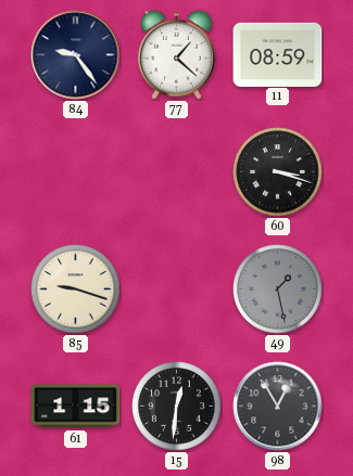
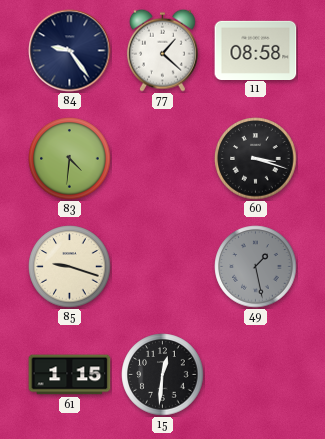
11: 08:59 -> 08:58
83: none -> 4:31
98: 12:55 -> none
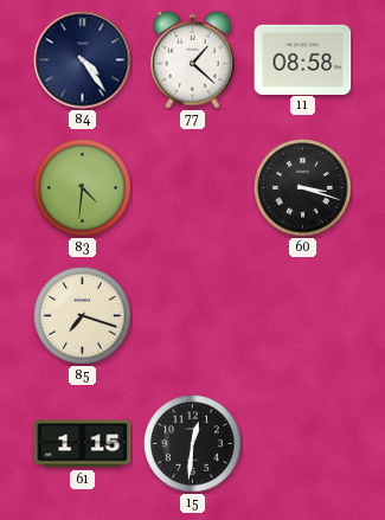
84: 9:24 -> 4:24
85: 9:18 -> 7:18
49: 1:28 -> none
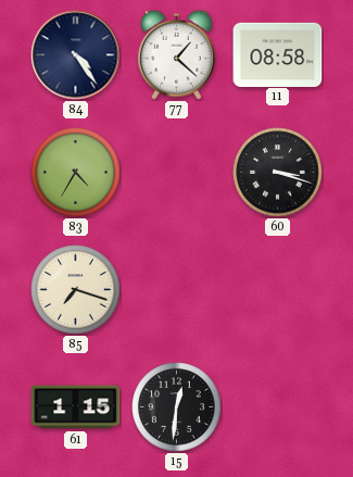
83: 4:31 -> 4:35
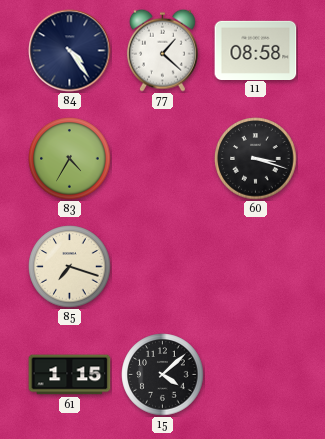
15: 12:31 -> 4:08
